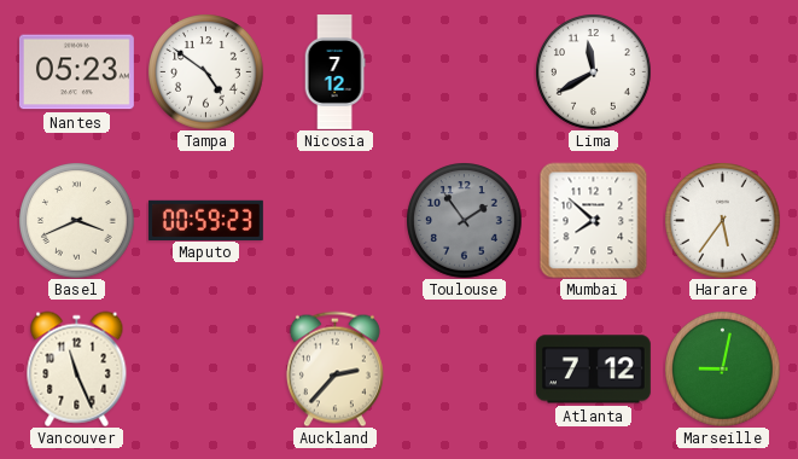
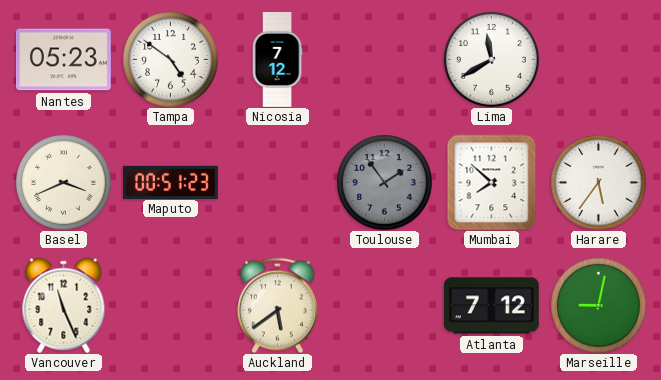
Maputo: 00:59 -> 00:51
Auckland: 2:37 -> 5:39
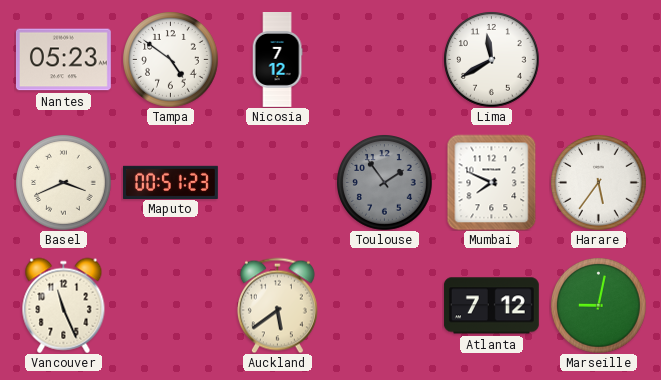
Mumbai: 7:52 -> 7:49
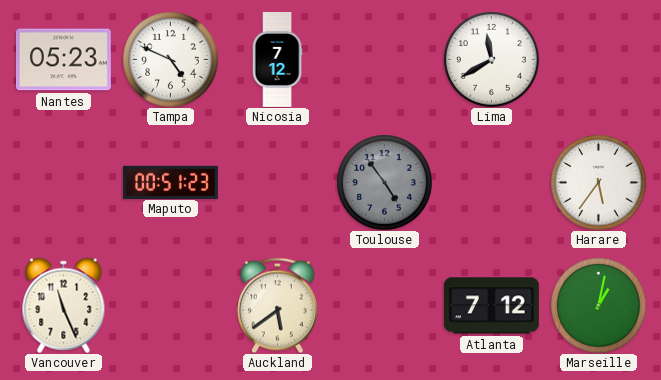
Tampa: 4:51 -> 4:49
Basel: 3:41 -> none
Toulouse: 1:54 -> 4:54
Mumbai: 7:49 -> none
Marseille: 9:02 -> 1:02
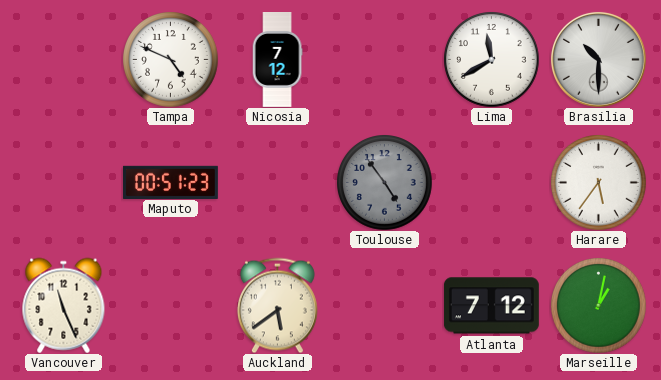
Nantes: 05:23 -> none
Brasilia: none -> 10:30
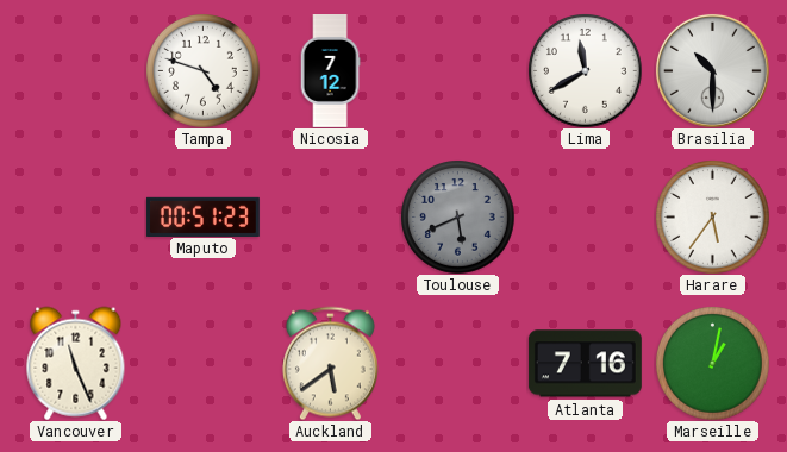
Tampa: 4:49 -> 4:48
Toulouse: 4:54 -> 5:41
Atlanta: 7:12 -> 7:16
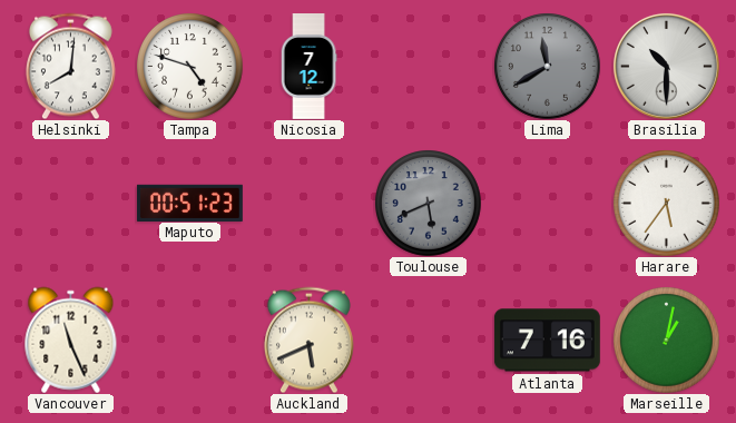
Helsinki: none -> 8:01
Lima dial: white -> grey
Auckland: 5:39 -> 5:41
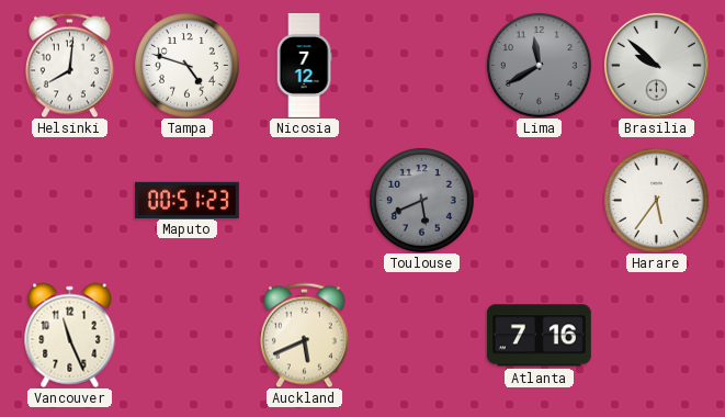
Brasilia: 10:30 -> 9:52
Marseille: 1:02 -> none
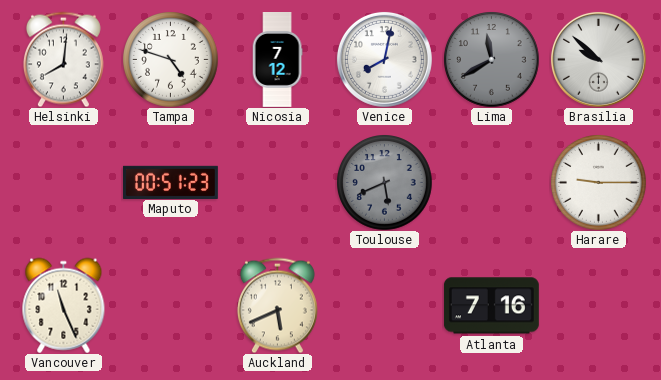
Venice: none -> 8:02
Harare: 5:36 -> 9:15
